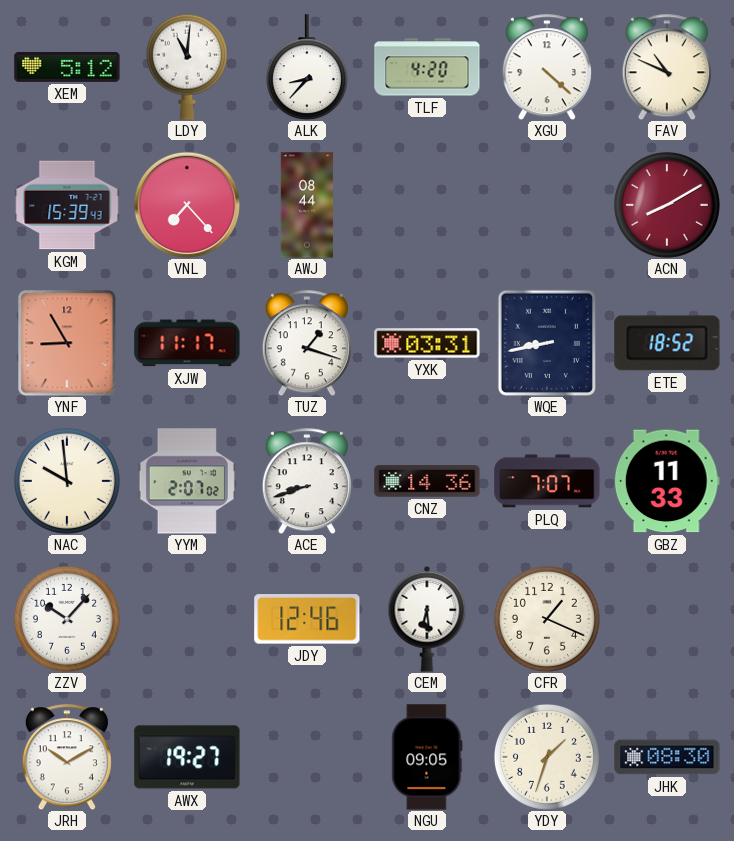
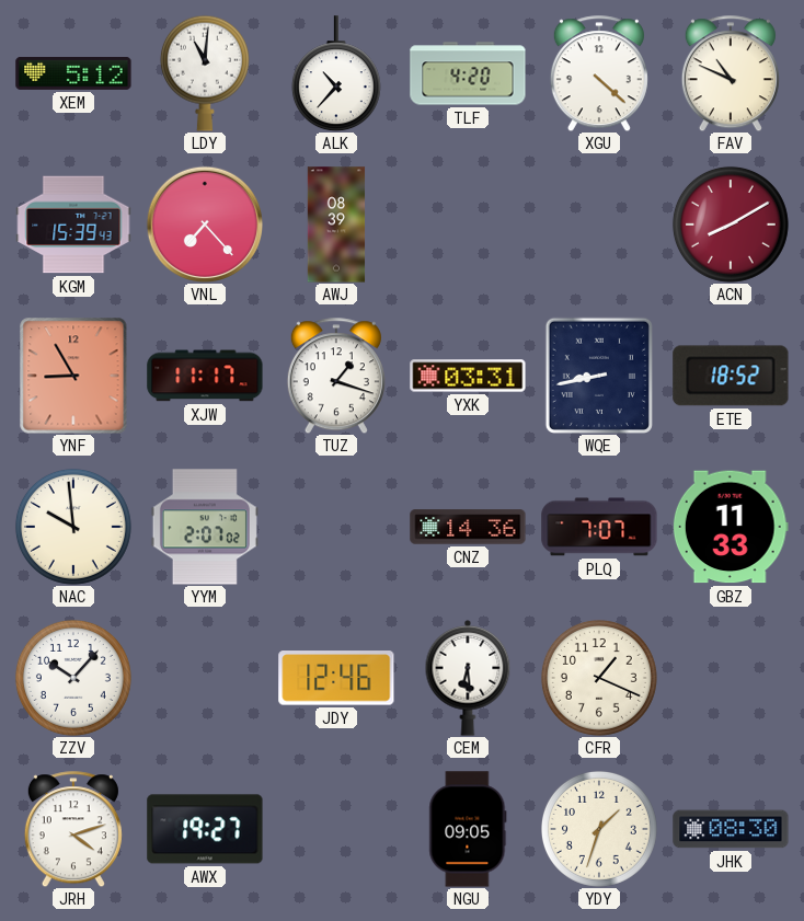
ALK: 8:37 -> 10:37
AWJ: 08:44 -> 08:39
ACE: 8:42 -> none
JRH: 10:10 -> 4:12
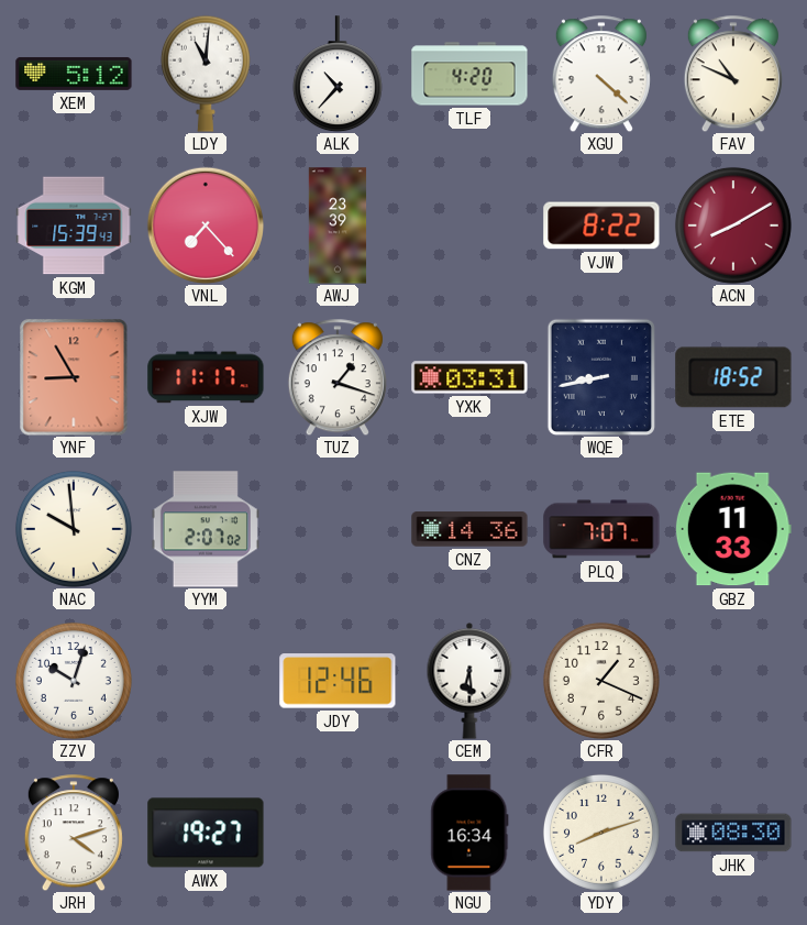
AWJ: 08:39 -> 23:39
VJW: none -> 8:22
ZZV: 10:07 -> 10:03
NGU: 09:05 -> 16:34
YDY: 1:33 -> 8:12
